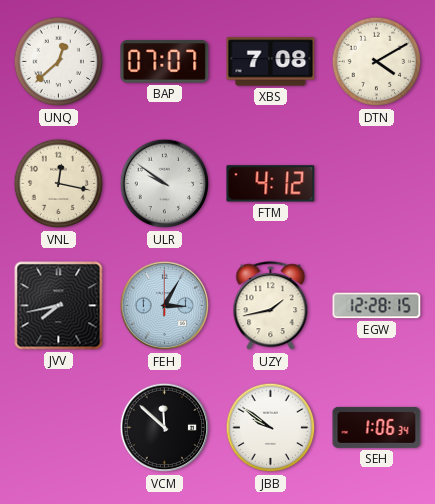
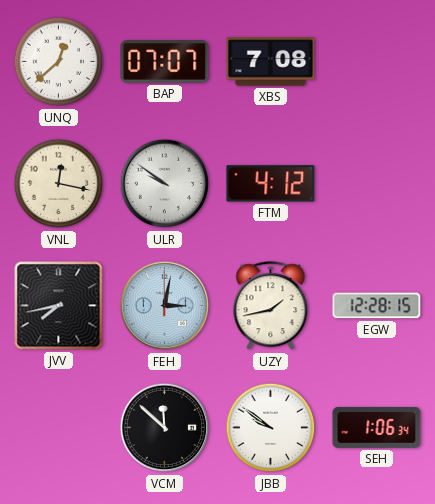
DTN: 4:10 -> none
FEH: 3:05 -> 3:02
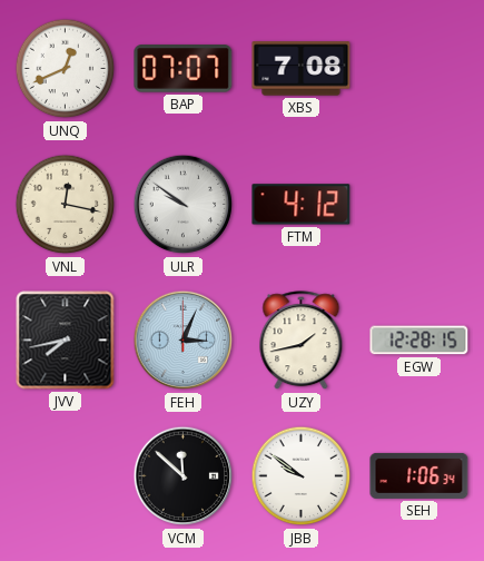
UNQ: 12:38 -> 12:41
FEH: 3:02 -> 3:04
